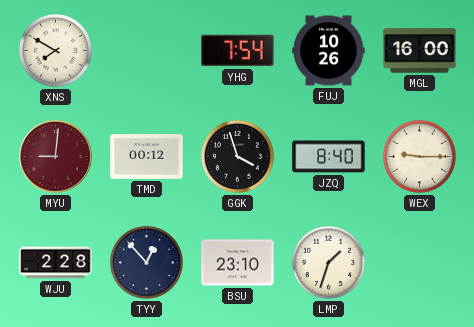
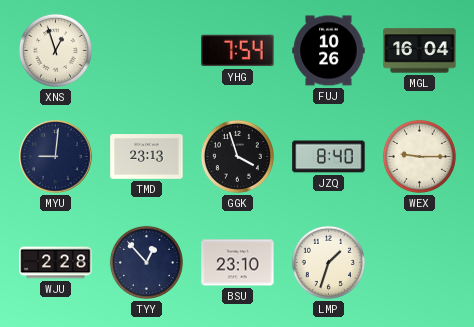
XNS: 7:50 -> 12:57
MGL: 16:00 -> 16:04
MYU dial: burgundy -> navy
TMD: 00:12 -> 23:13
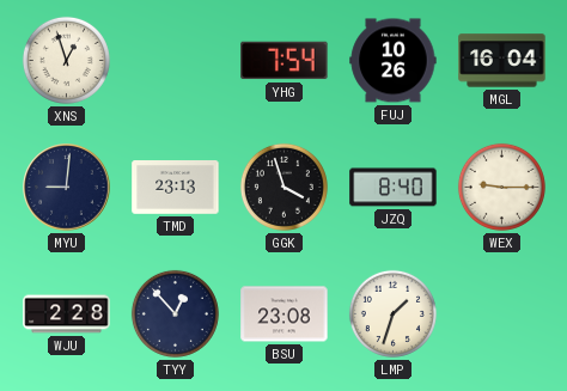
BSU: 23:10 -> 23:08
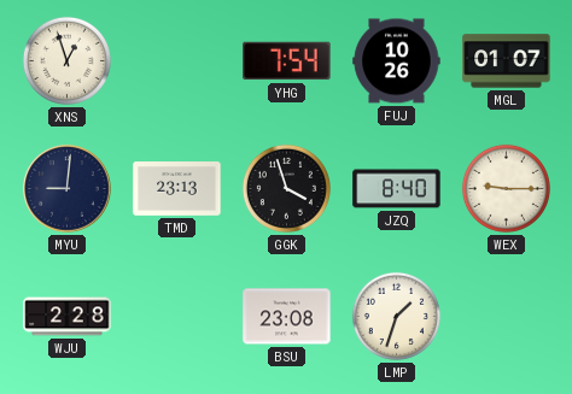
MGL: 16:04 -> 01:07
TYY: 12:53 -> none
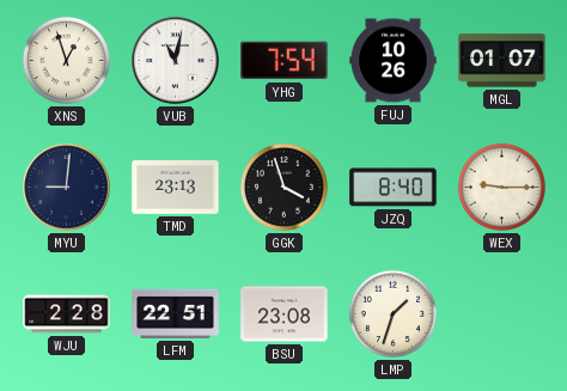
VUB: none -> 11:02
LFM: none -> 22:51
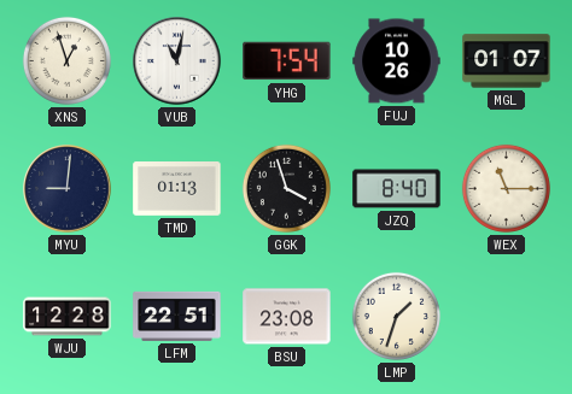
TMD: 23:13 -> 01:13
WEX: 9:15 -> 11:15
WJU: 2:28 -> 12:28
